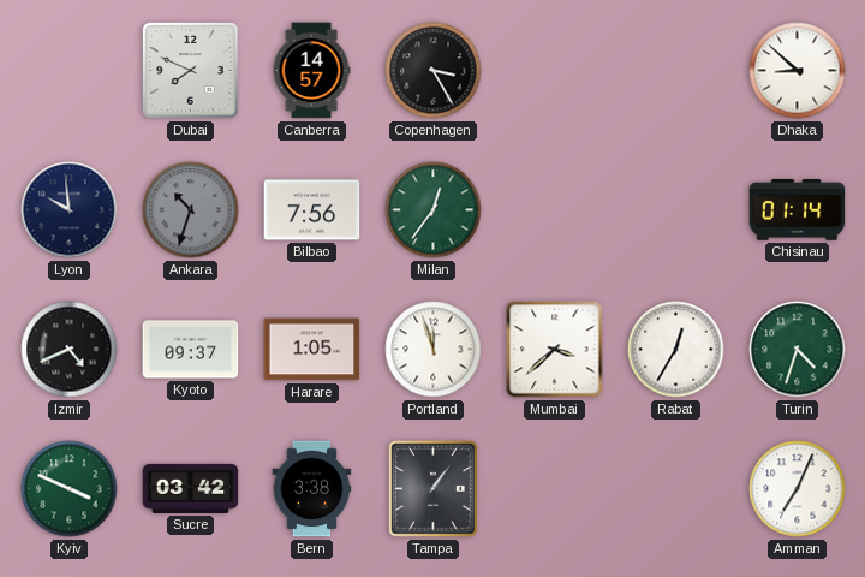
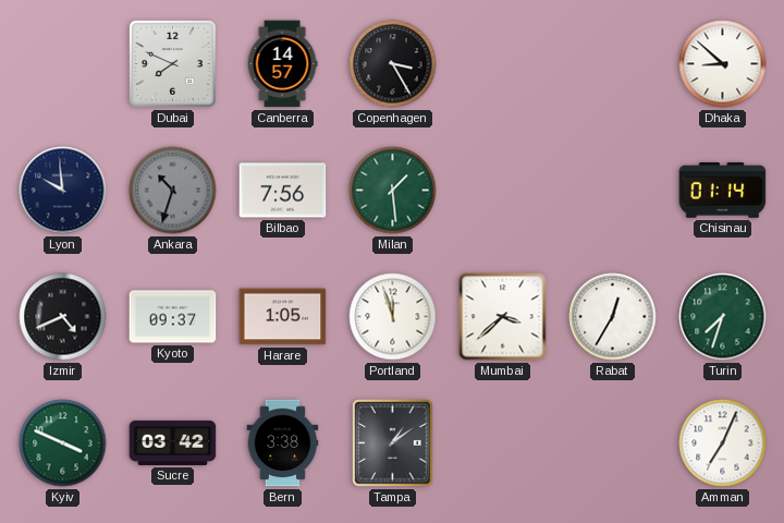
Milan: 12:36 -> 1:29
Turin: 4:33 -> 7:33
Tampa: 1:06 -> 1:09
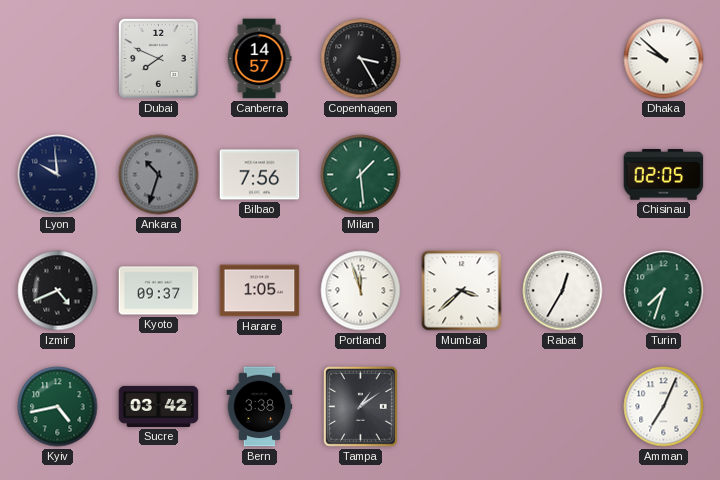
Dhaka: 8:52 -> 9:52
Chisinau: 01:14 -> 02:05
Kyiv: 3:49 -> 4:43
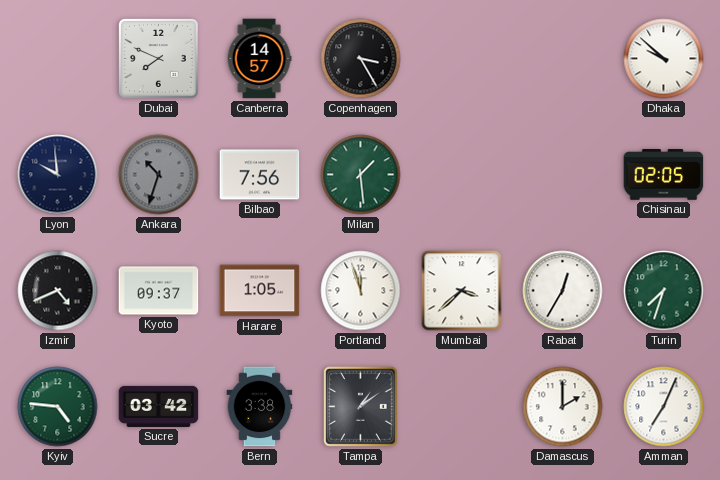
Kyiv: 4:43 -> 4:46
Damascus: none -> 2:00
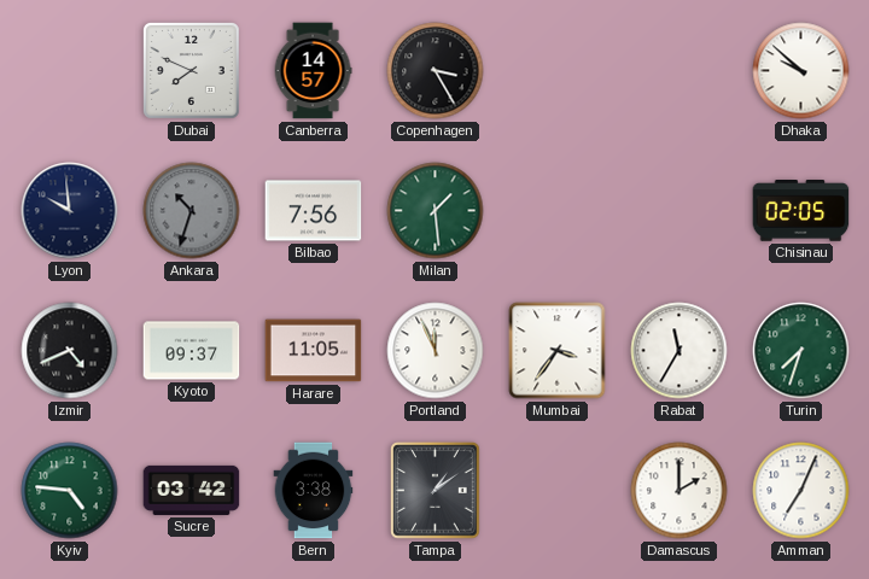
Harare: 1:05 -> 11:05
Portland: 11:57 -> 11:56
Mumbai: 3:38 -> 3:36
Rabat: 12:35 -> 11:35
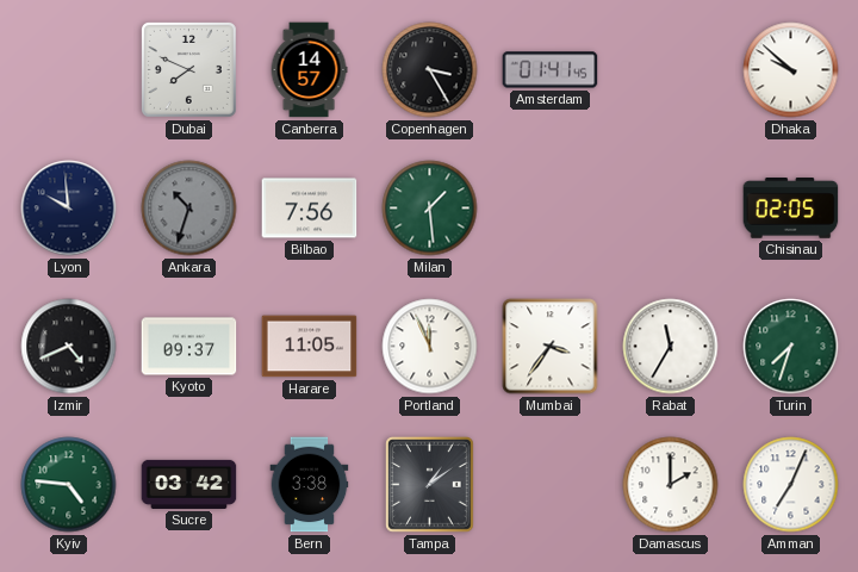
Amsterdam: none -> 01:41
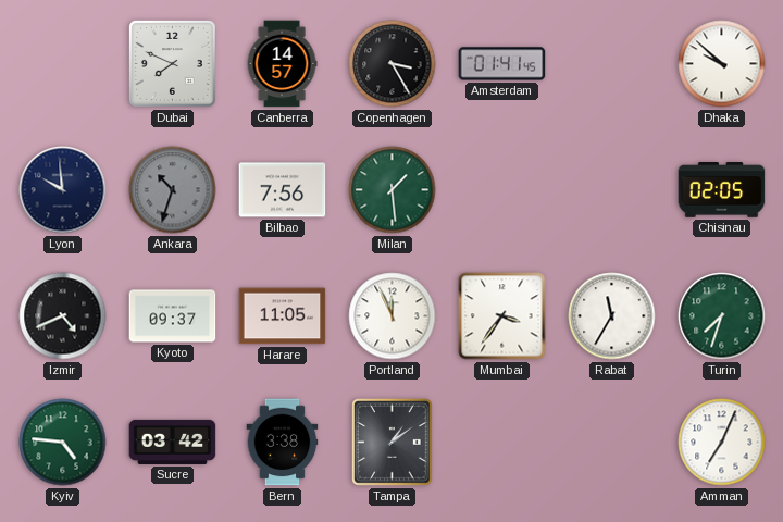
Damascus: 2:00 -> none
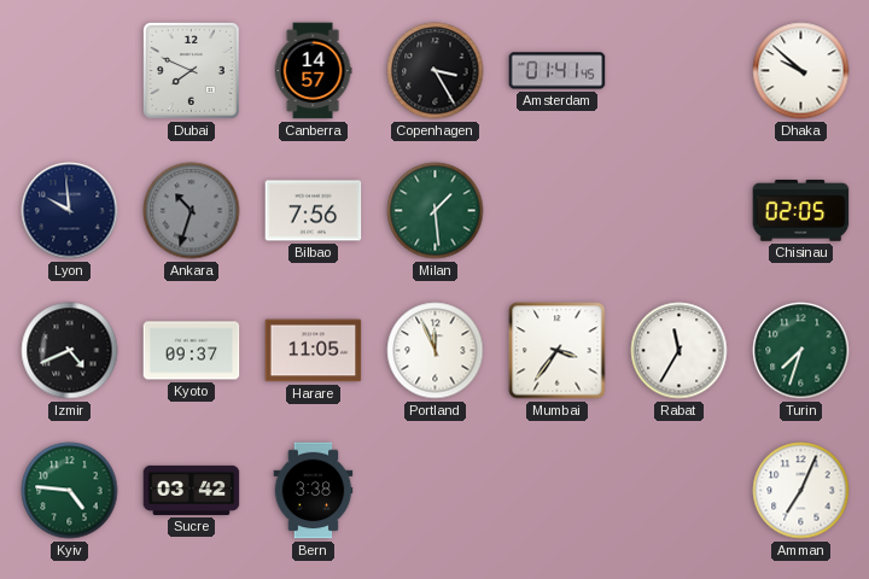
Tampa: 1:09 -> none
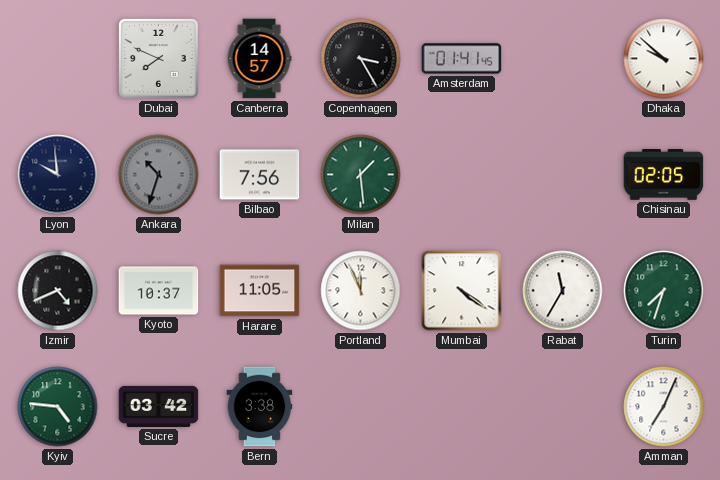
Kyoto: 09:37 -> 10:37
Mumbai: 3:36 -> 4:21
